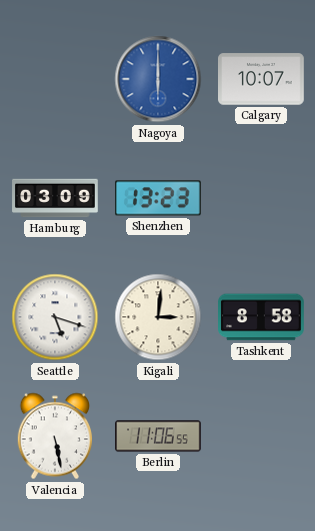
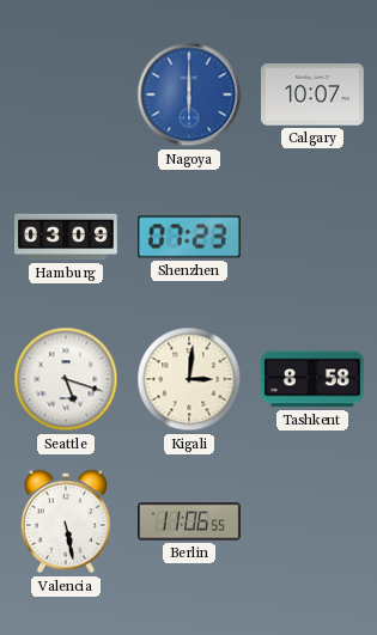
Shenzhen: 13:23 -> 07:23
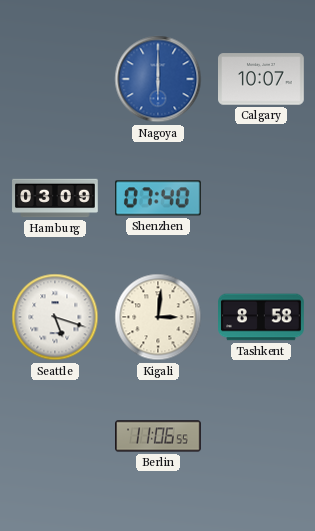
Shenzhen: 07:23 -> 07:40
Valencia: 5:28 -> none
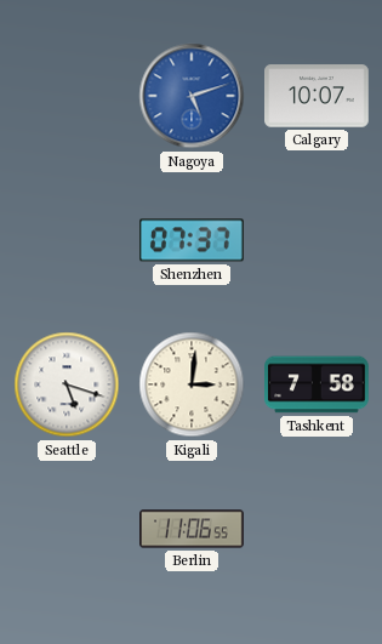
Nagoya: 6:00 -> 5:12
Hamburg: 03:09 -> none
Shenzhen: 07:40 -> 07:37
Tashkent: 8:58 -> 7:58
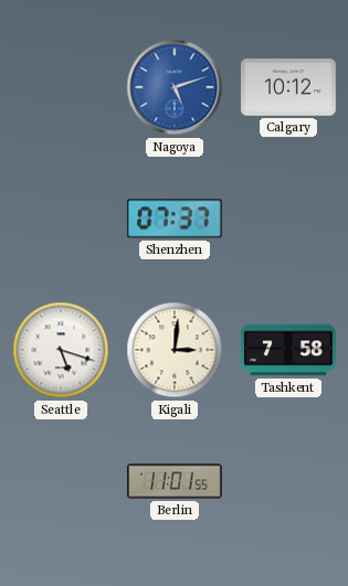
Calgary: 10:07 -> 10:12
Berlin: 11:06 -> 11:01
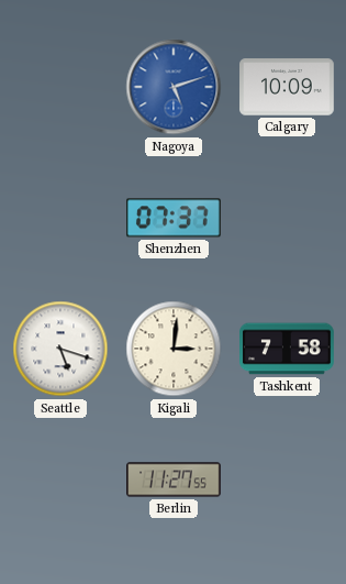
Calgary: 10:12 -> 10:09
Berlin: 11:01 -> 11:27
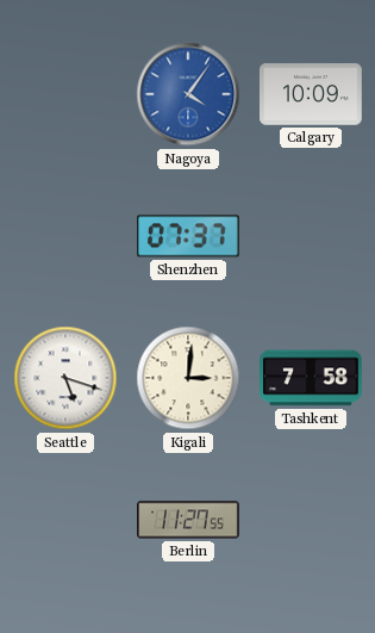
Nagoya: 5:12 -> 4:06
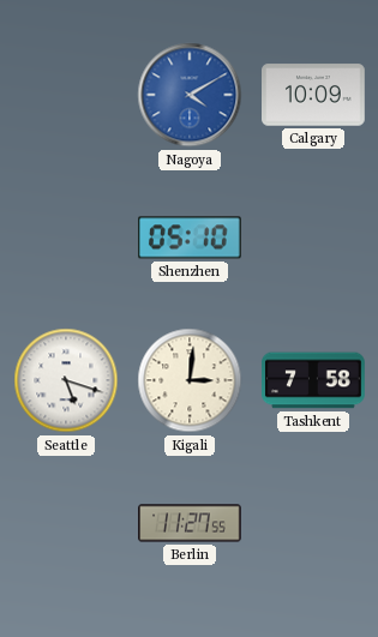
Nagoya: 4:06 -> 4:10
Shenzhen: 07:37 -> 05:10
